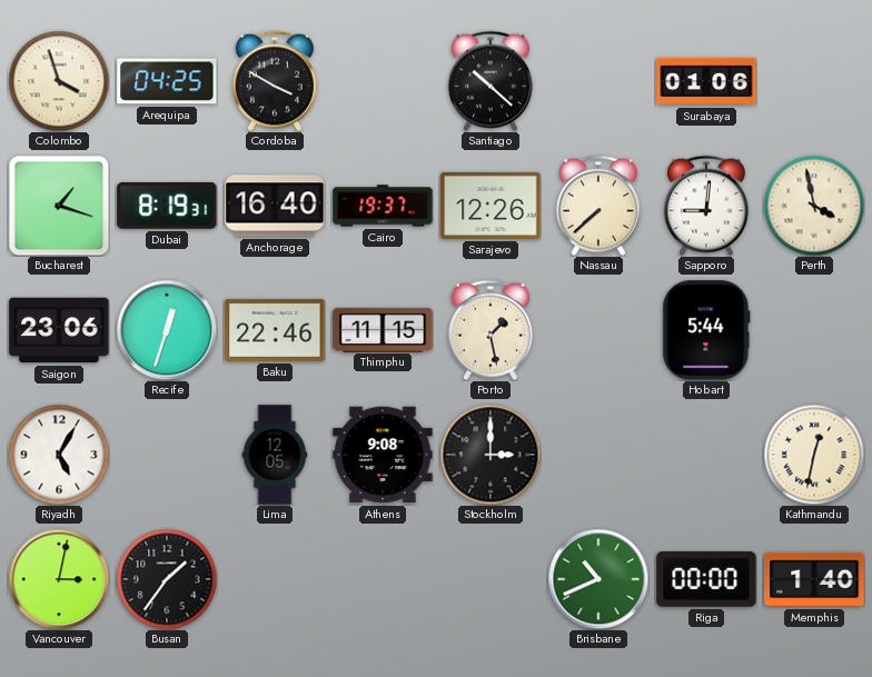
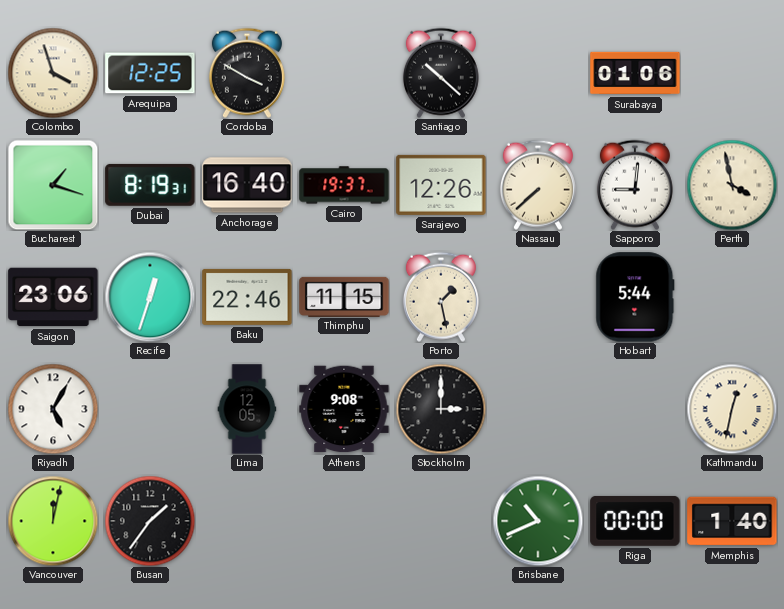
Arequipa: 04:25 -> 12:25
Vancouver: 3:02 -> 12:02
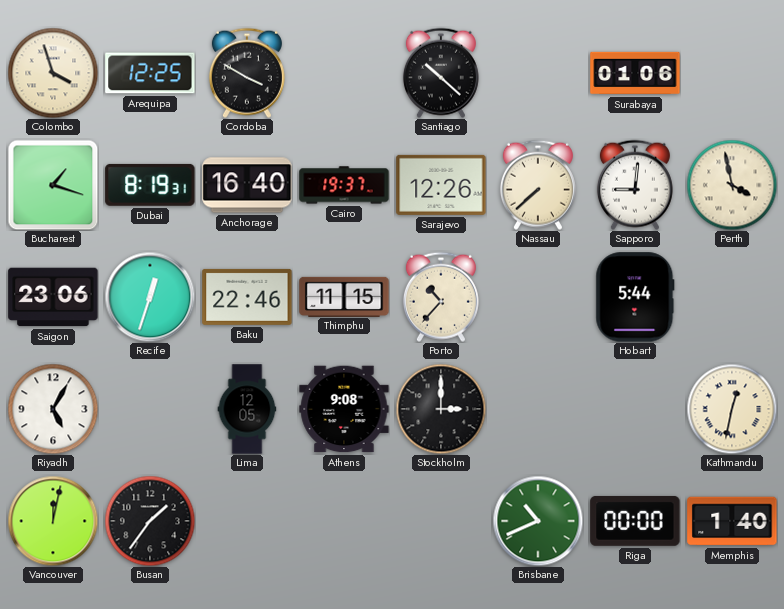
Porto: 1:28 -> 10:37
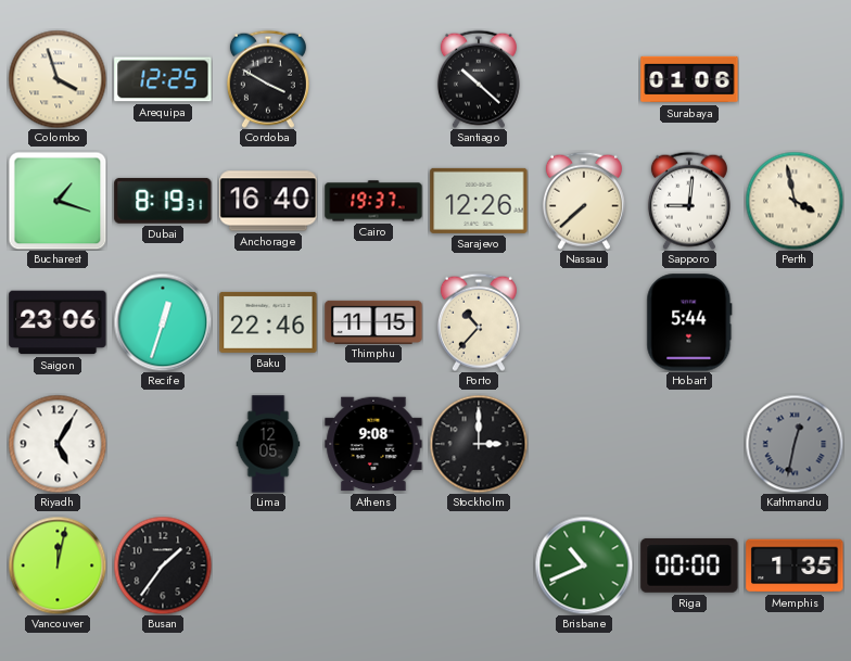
Kathmandu dial: cream -> grey
Memphis: 1:40 -> 1:35
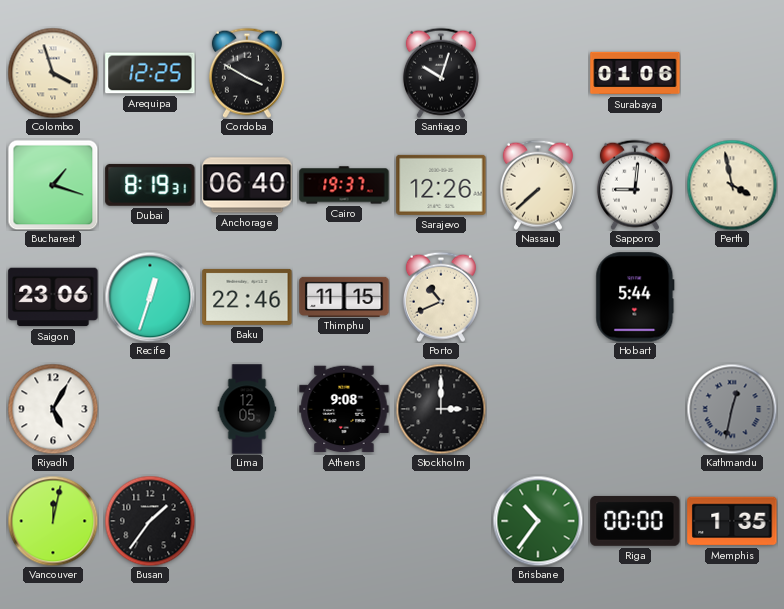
Santiago: 10:22 -> 10:03
Anchorage: 16:40 -> 06:40
Porto: 10:37 -> 10:41
Brisbane: 10:41 -> 10:36
